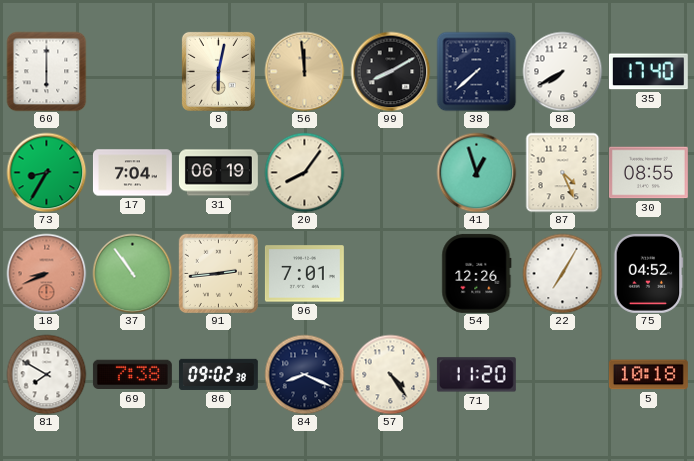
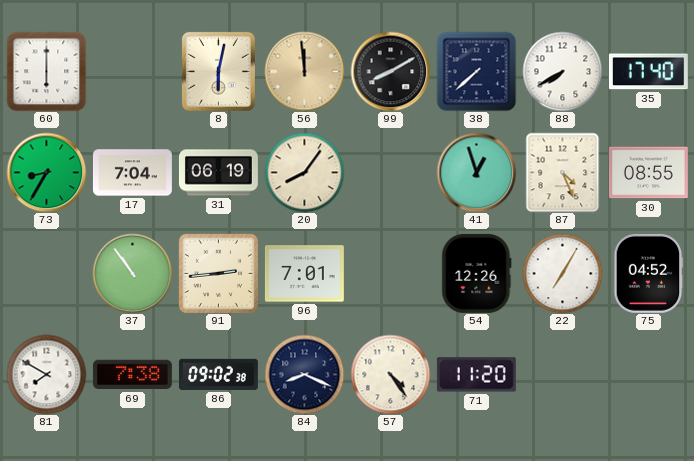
18: 8:41 -> none
5: 10:18 -> none
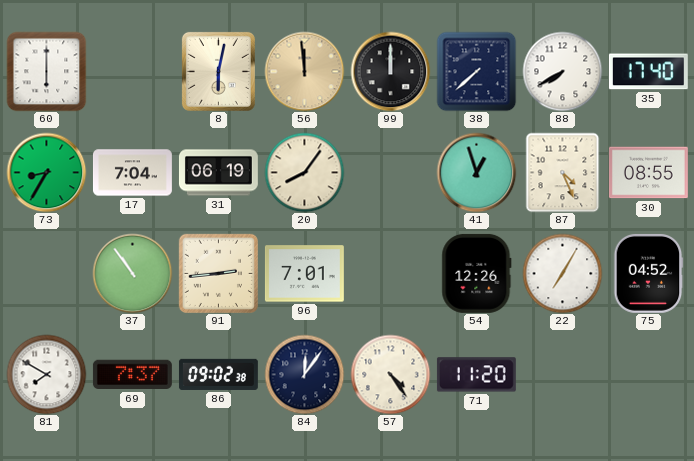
99: 8:10 -> 12:00
69: 7:38 -> 7:37
84: 8:19 -> 12:06
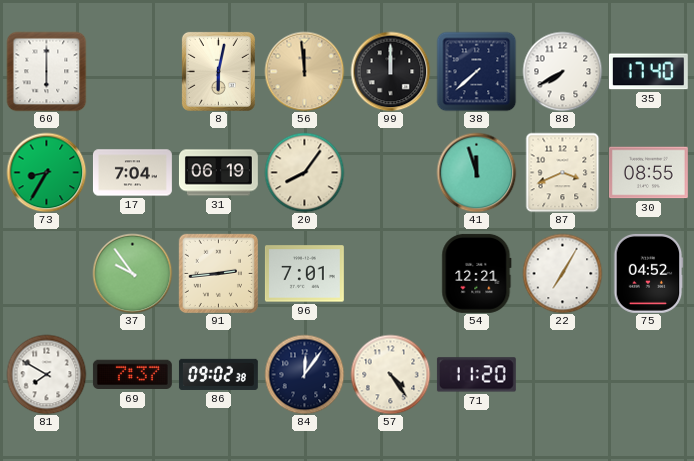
41: 12:57 -> 11:57
87: 4:26 -> 3:41
37: 10:54 -> 9:54
54: 12:26 -> 12:21
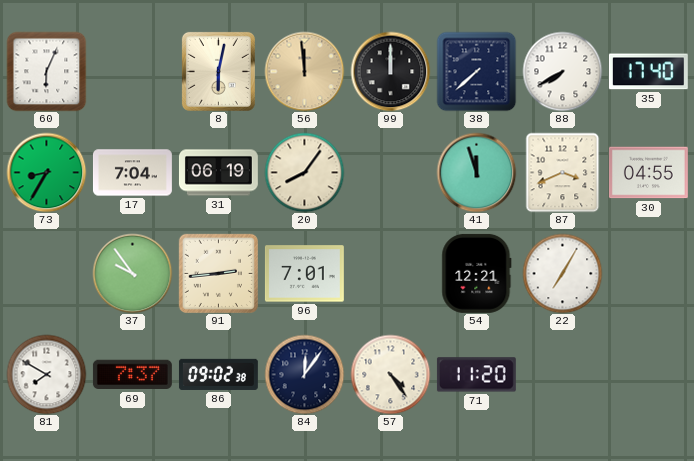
60: 6:00 -> 6:04
30: 08:55 -> 04:55
75: 04:52 -> none
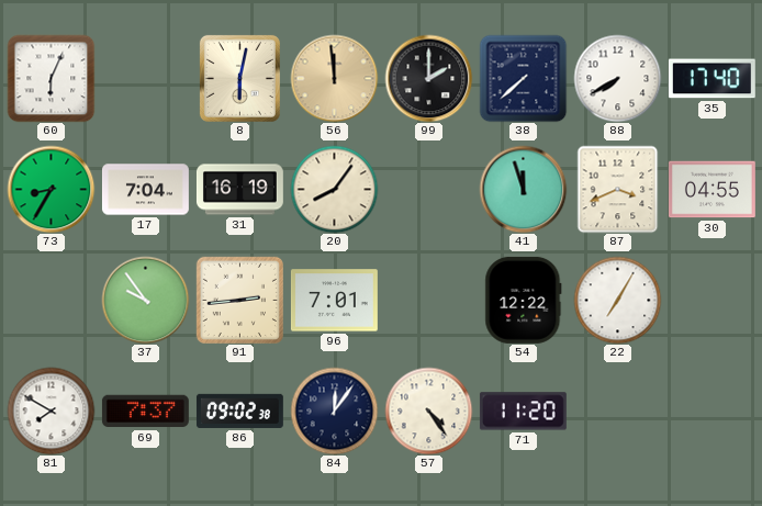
99: 12:00 -> 2:00
31: 06:19 -> 16:19
54: 12:21 -> 12:22
